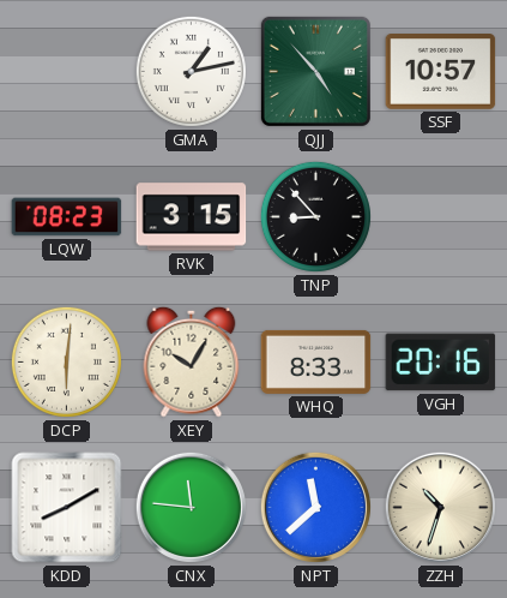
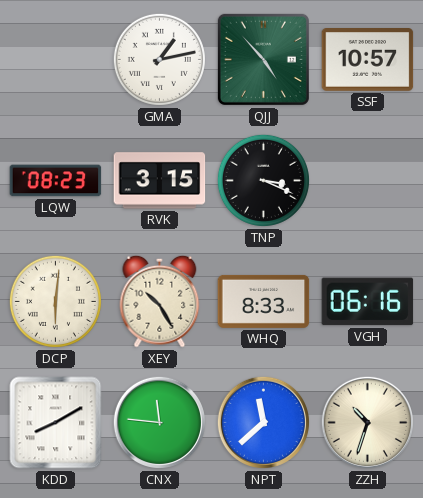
TNP: 8:53 -> 3:19
XEY: 10:05 -> 10:25
VGH: 20:16 -> 06:16
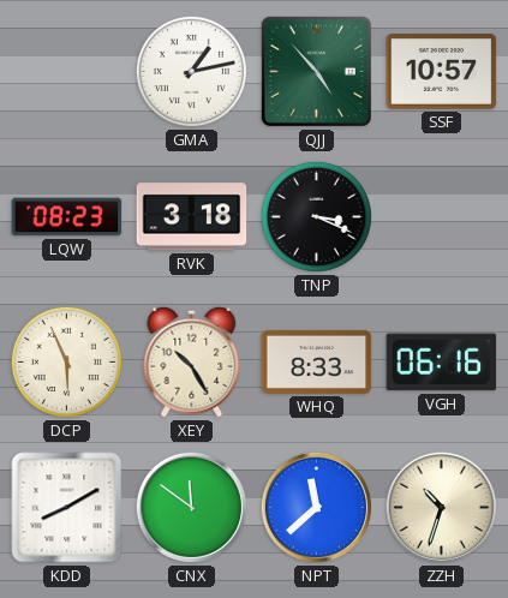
RVK: 3:15 -> 3:18
DCP: 6:01 -> 5:56
CNX: 11:46 -> 11:51
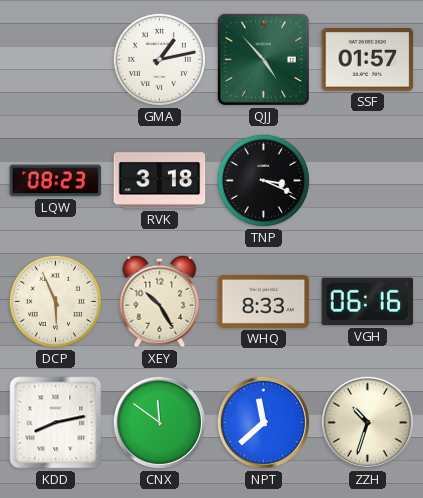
SSF: 10:57 -> 01:57
KDD: 8:10 -> 8:13
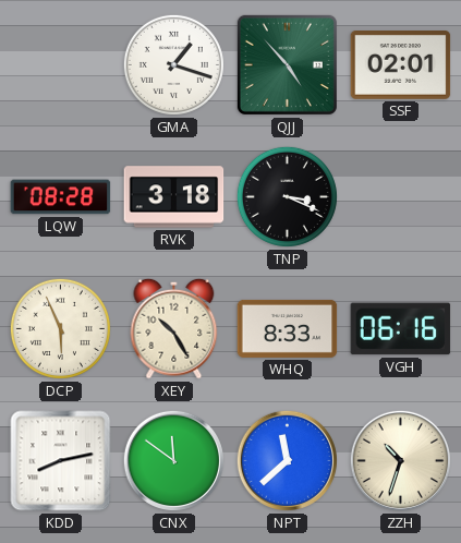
GMA: 1:13 -> 1:18
SSF: 01:57 -> 02:01
LQW: 08:23 -> 08:28
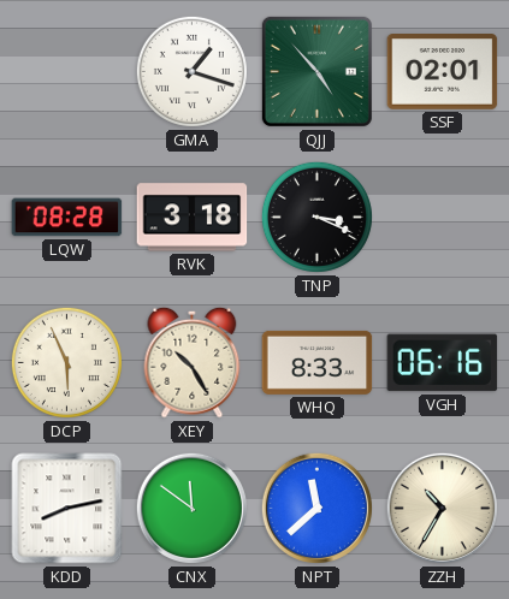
ZZH: 10:33 -> 10:35
